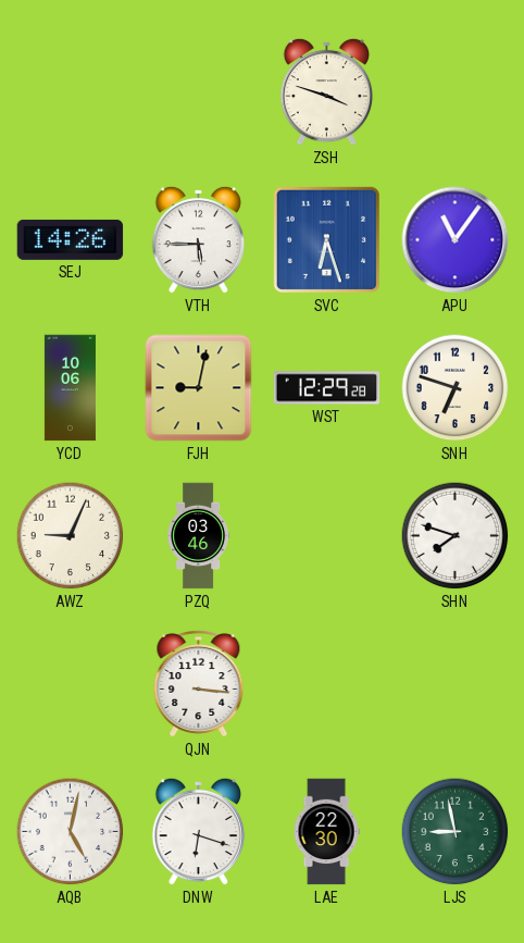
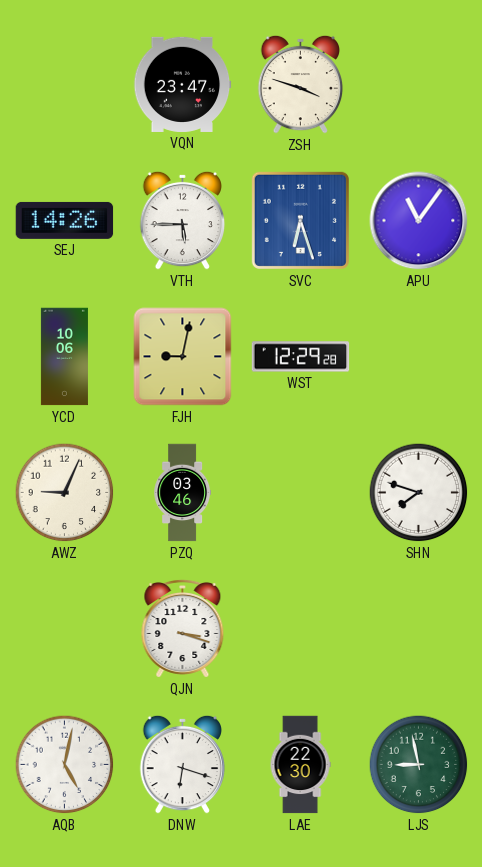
VQN: none -> 23:47
SNH: 6:48 -> none
QJN: 3:16 -> 3:18
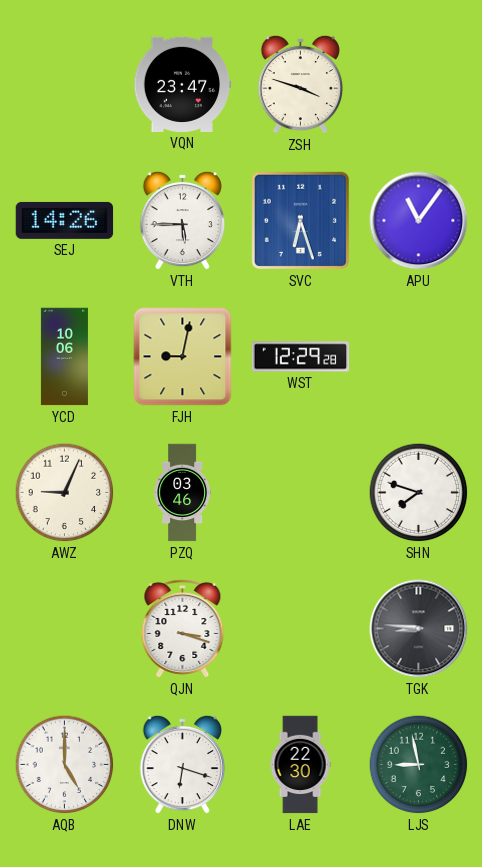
TGK: none -> 8:46
AQB: 5:02 -> 5:00
